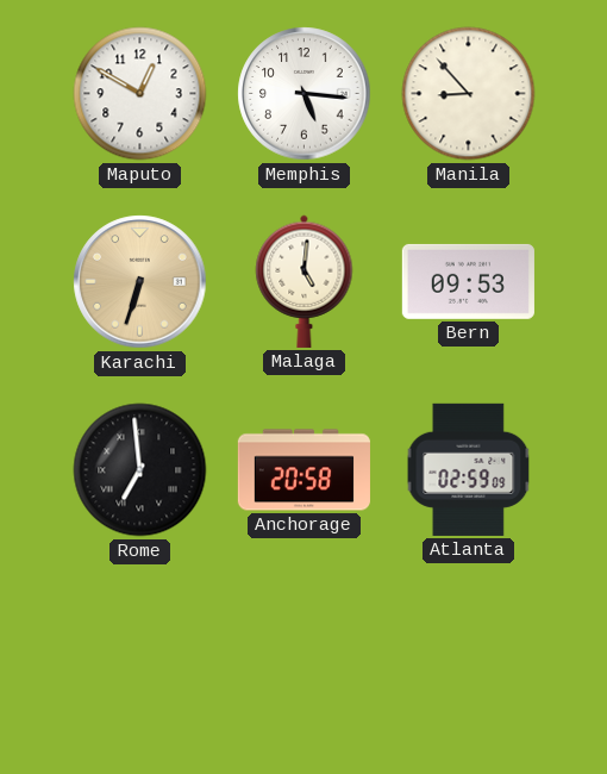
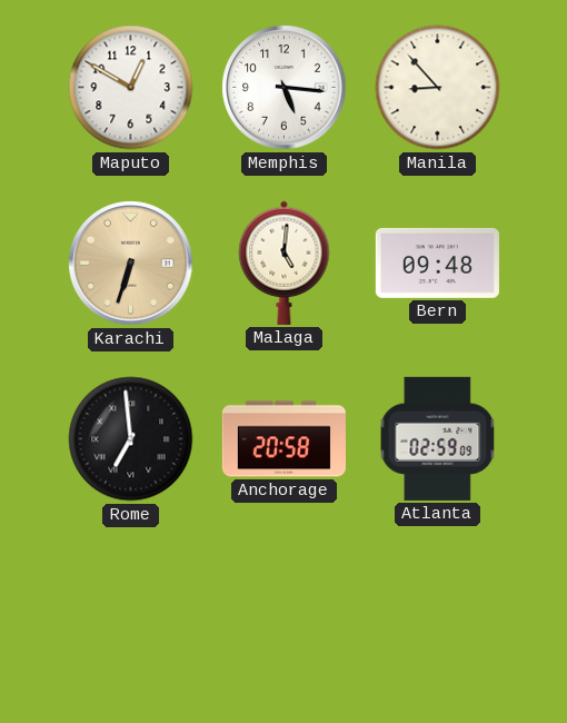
Bern: 09:53 -> 09:48
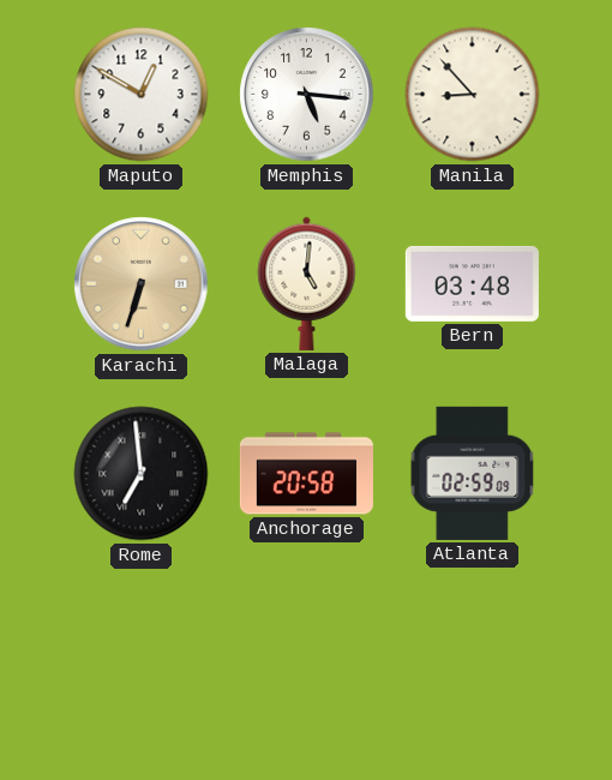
Bern: 09:48 -> 03:48
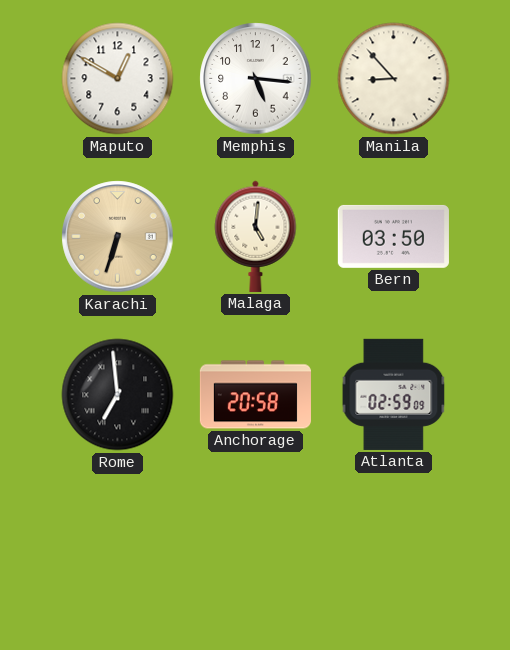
Bern: 03:48 -> 03:50
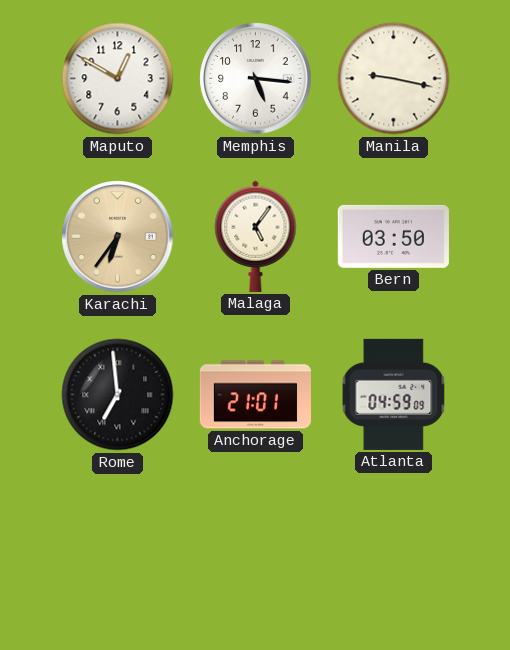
Manila: 8:53 -> 9:17
Karachi: 6:33 -> 6:36
Malaga: 5:01 -> 5:06
Anchorage: 20:58 -> 21:01
Atlanta: 02:59 -> 04:59
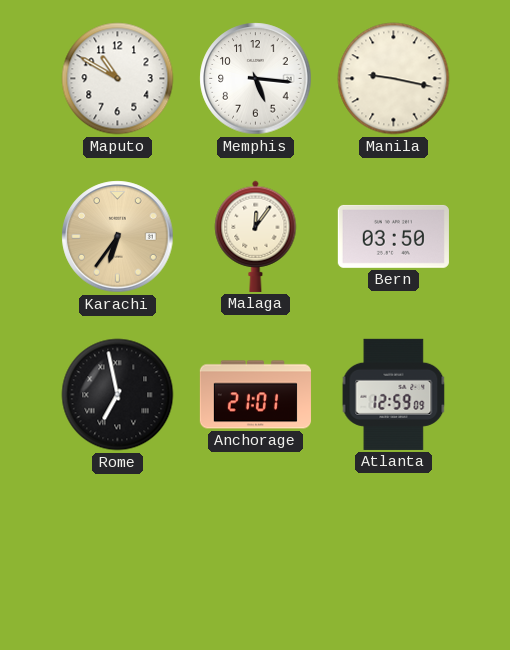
Maputo: 12:50 -> 10:50
Malaga: 5:06 -> 12:06
Rome: 6:59 -> 6:58
Atlanta: 04:59 -> 12:59
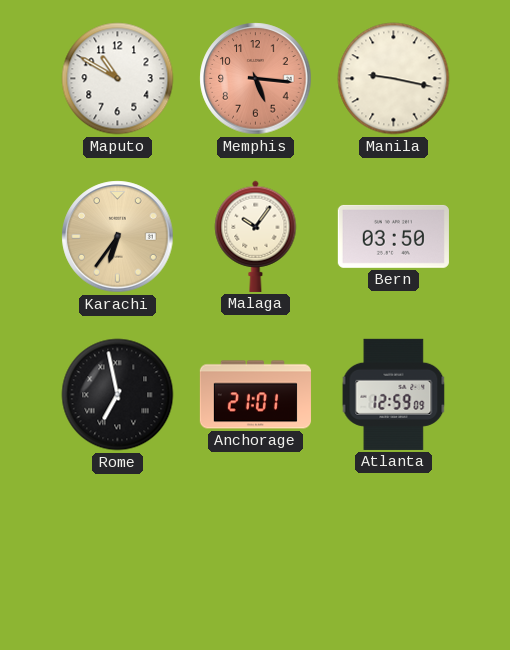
Memphis dial: white -> salmon
Malaga: 12:06 -> 10:06
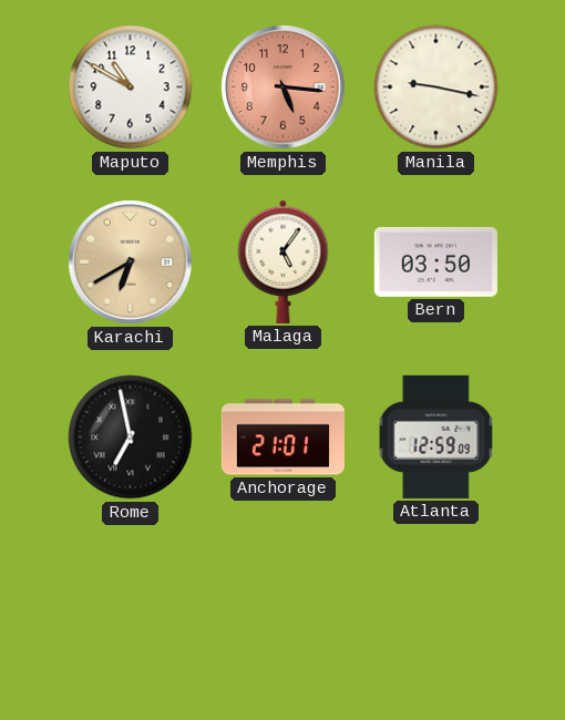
Karachi: 6:36 -> 6:40
Malaga: 10:06 -> 5:06
